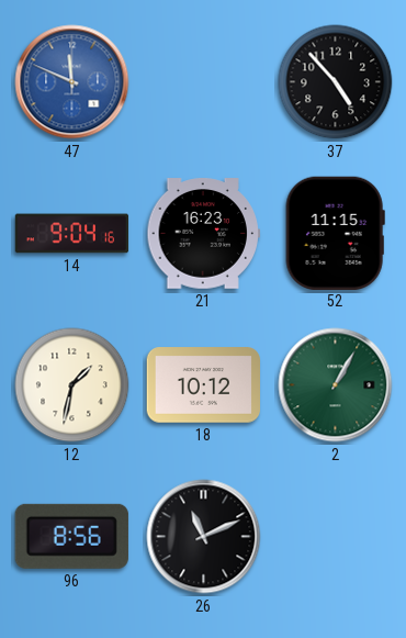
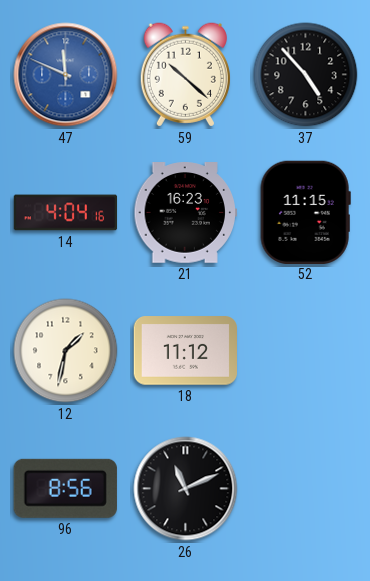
59: none -> 10:22
14: 9:04 -> 4:04
18: 10:12 -> 11:12
2: 1:05 -> none
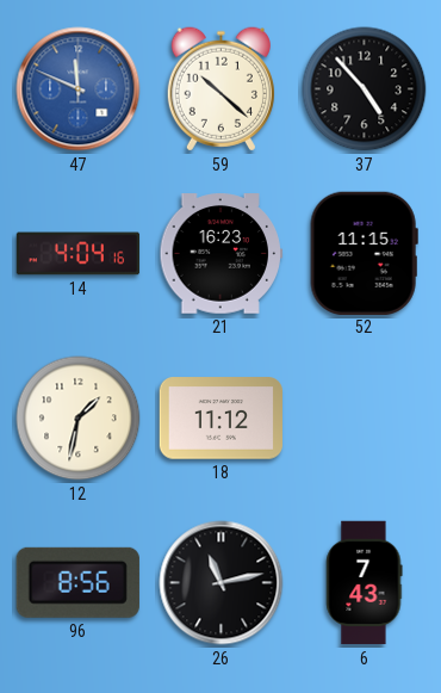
26: 11:11 -> 11:13
6: none -> 7:43
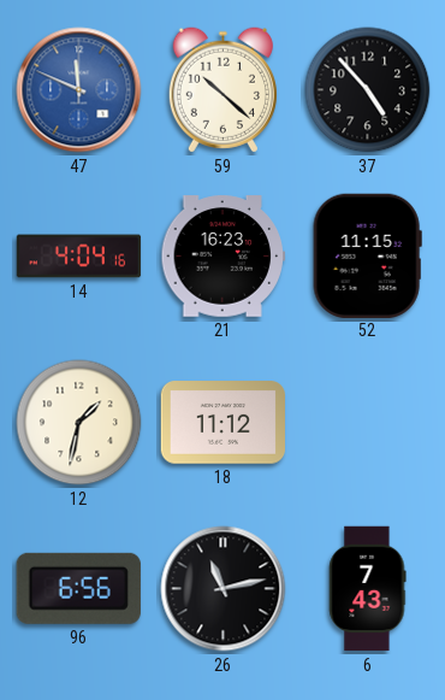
96: 8:56 -> 6:56
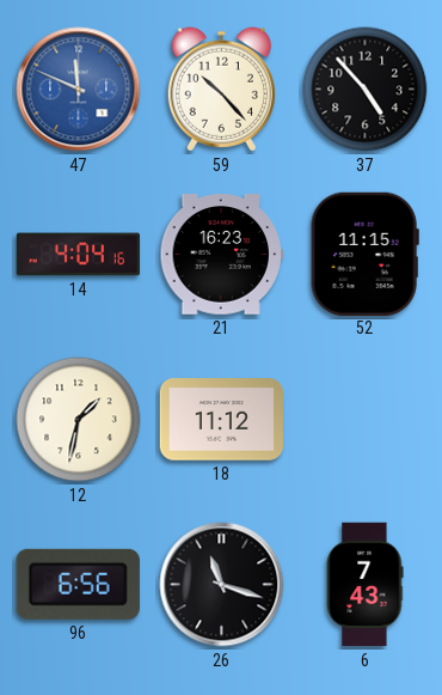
59: 10:22 -> 10:23
26: 11:13 -> 11:18
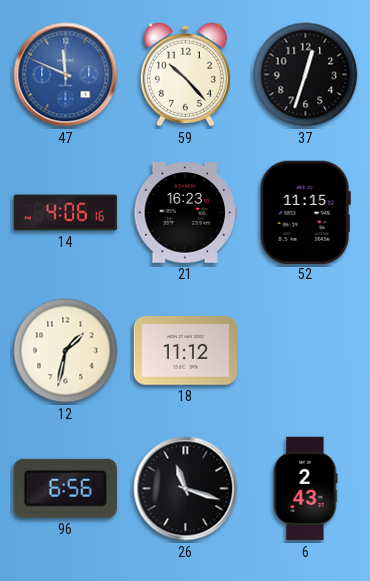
37: 4:53 -> 12:33
14: 4:04 -> 4:06
6: 7:43 -> 2:43
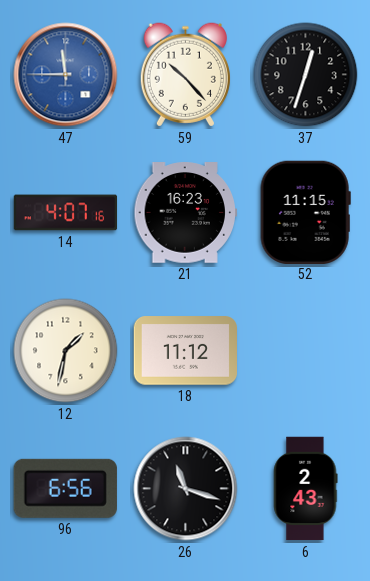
47: 11:49 -> 11:45
14: 4:06 -> 4:07
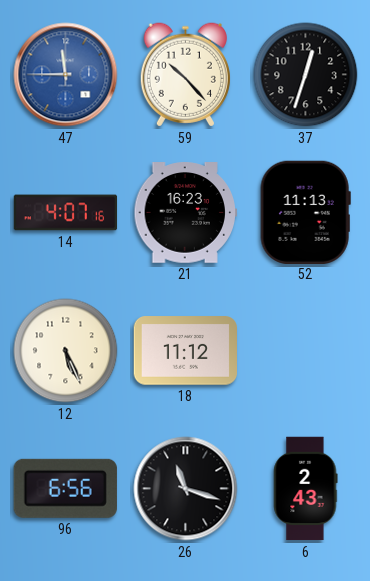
52: 11:15 -> 11:13
12: 1:32 -> 5:26
